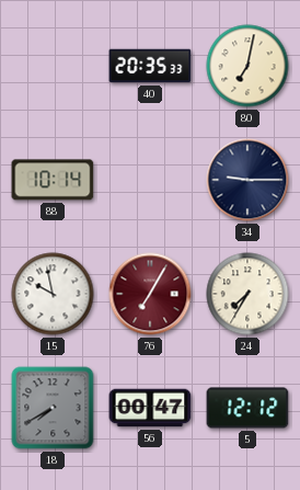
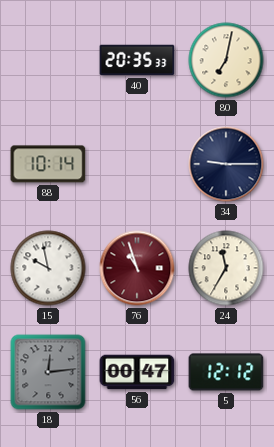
76: 7:05 -> 10:57
24: 7:35 -> 11:35
18: 7:40 -> 12:14
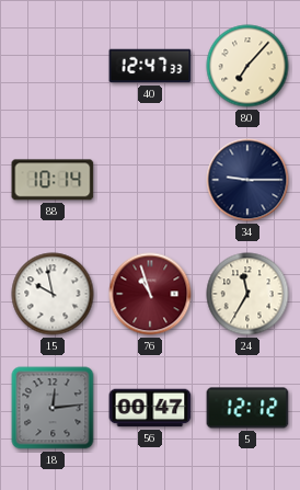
40: 20:35 -> 12:47
80: 7:02 -> 7:07
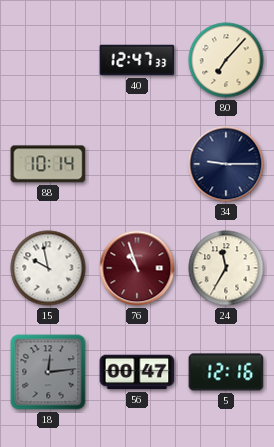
5: 12:12 -> 12:16
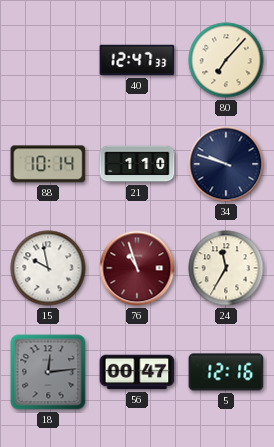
21: none -> 1:10
34: 9:15 -> 9:48
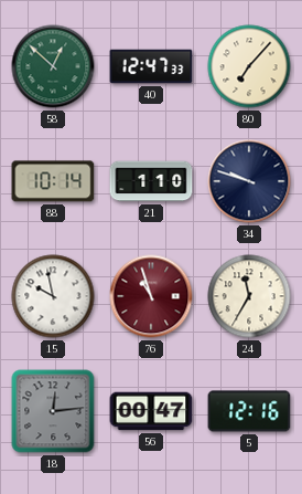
58: none -> 12:52
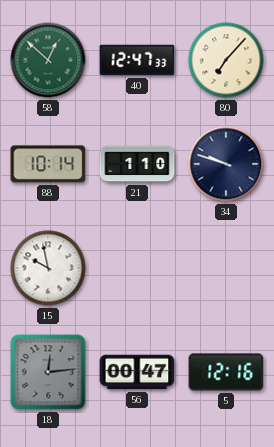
76: 10:57 -> none
24: 11:35 -> none
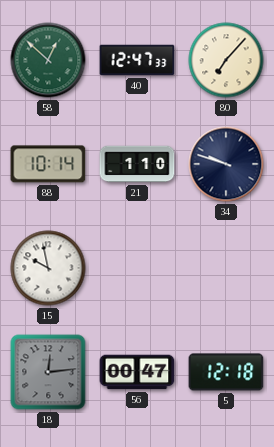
5: 12:16 -> 12:18
